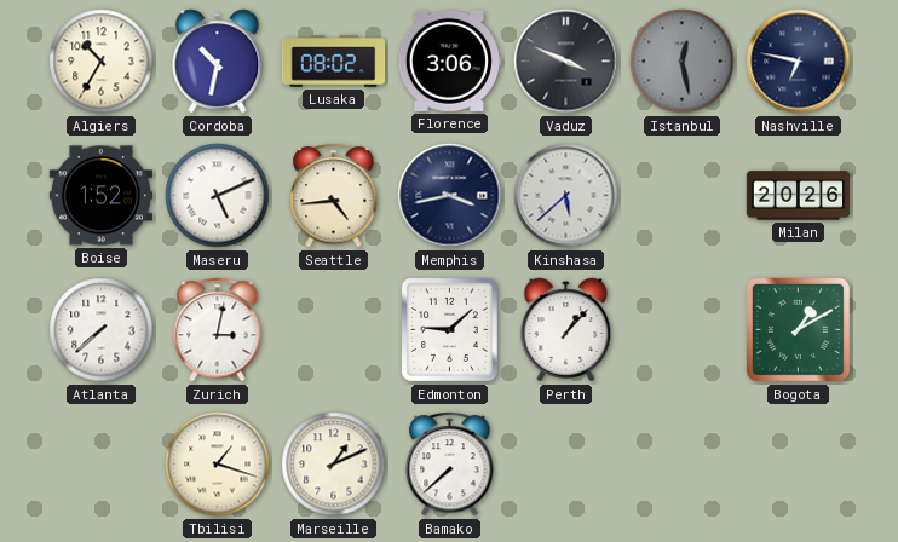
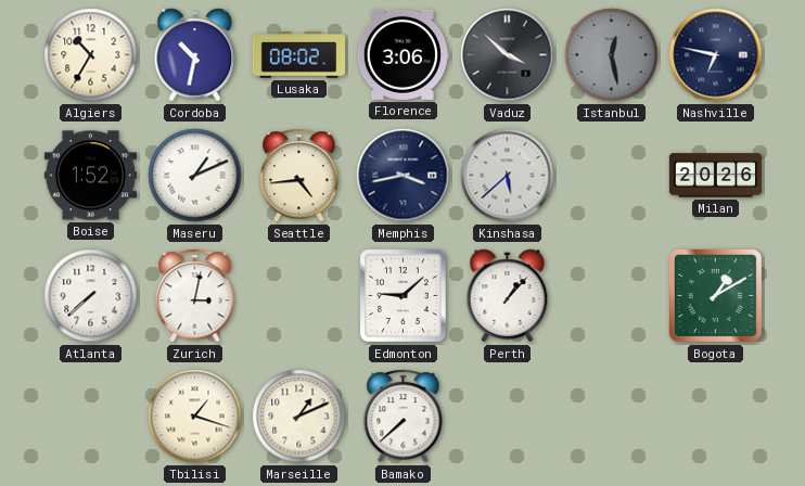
Vaduz: 3:49 -> 3:52
Maseru: 5:11 -> 1:11
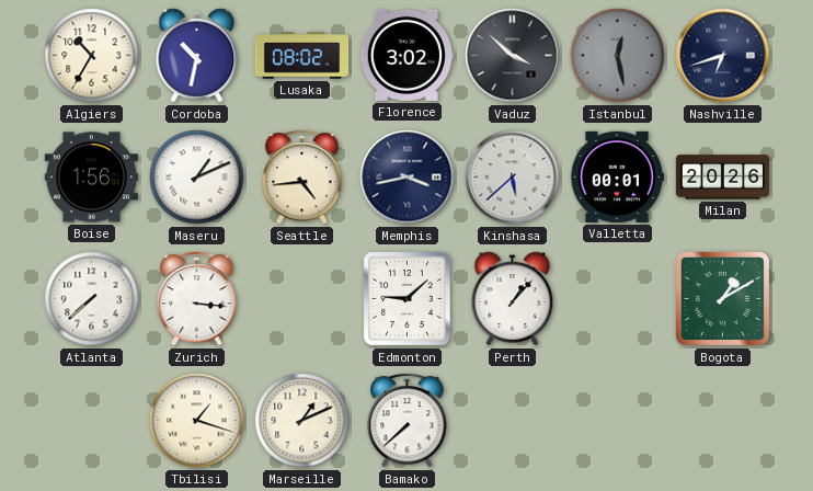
Florence: 3:06 -> 3:02
Nashville: 6:47 -> 6:42
Boise: 1:52 -> 1:56
Valletta: none -> 00:01
Zurich: 3:02 -> 3:16
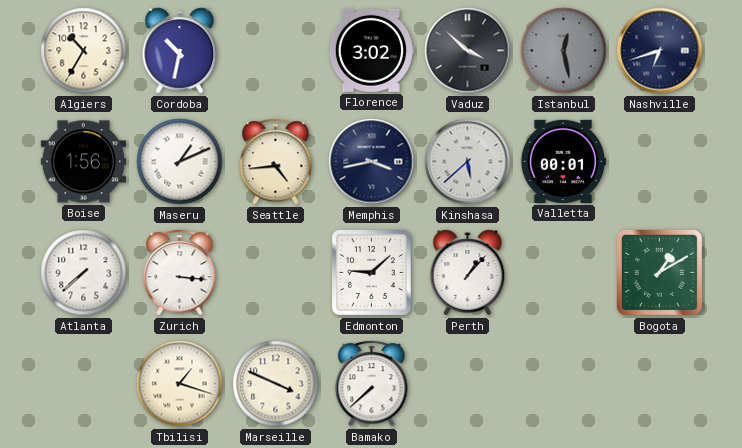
Lusaka: 08:02 -> none
Milan: 20:26 -> none
Marseille: 1:11 -> 3:49
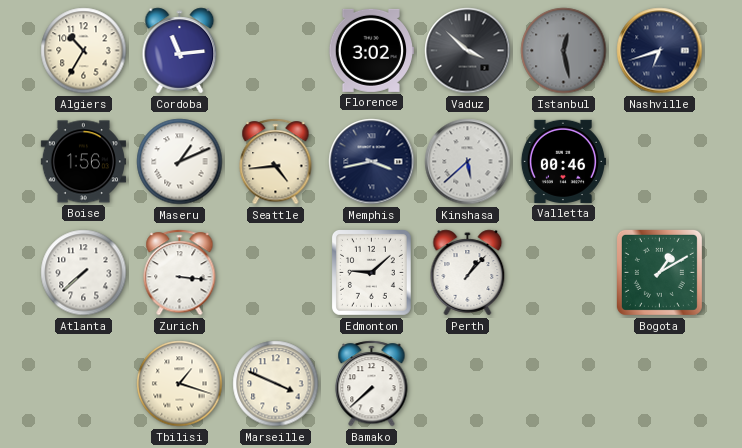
Cordoba: 10:32 -> 11:14
Valletta: 00:01 -> 00:46
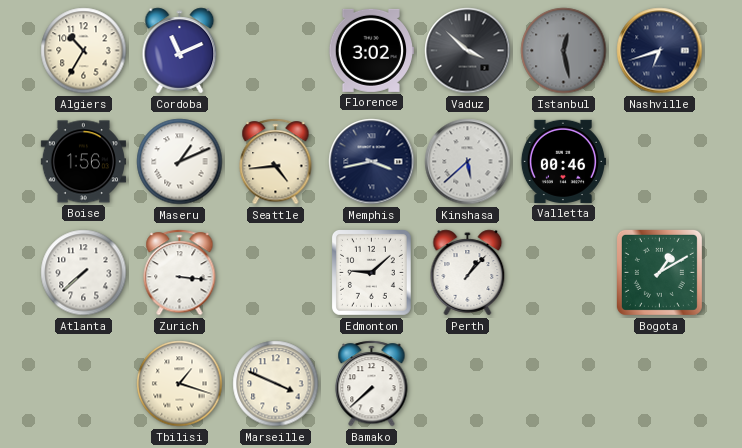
Cordoba: 11:14 -> 11:11
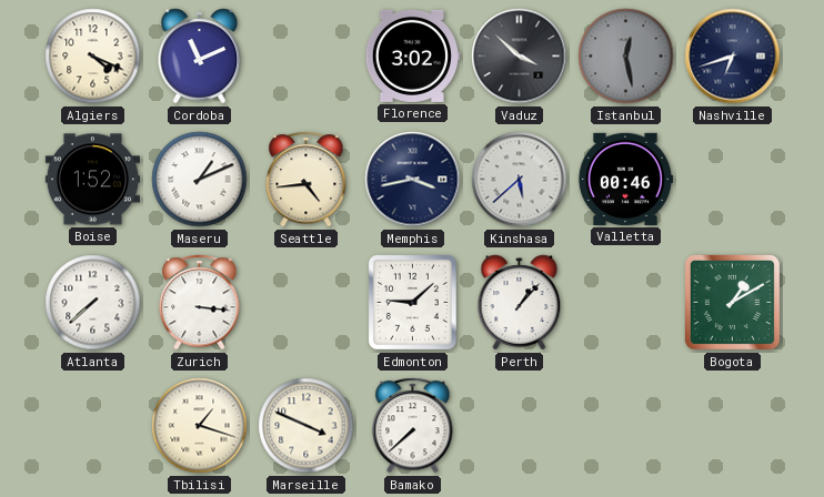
Algiers: 10:35 -> 4:19
Boise: 1:56 -> 1:52
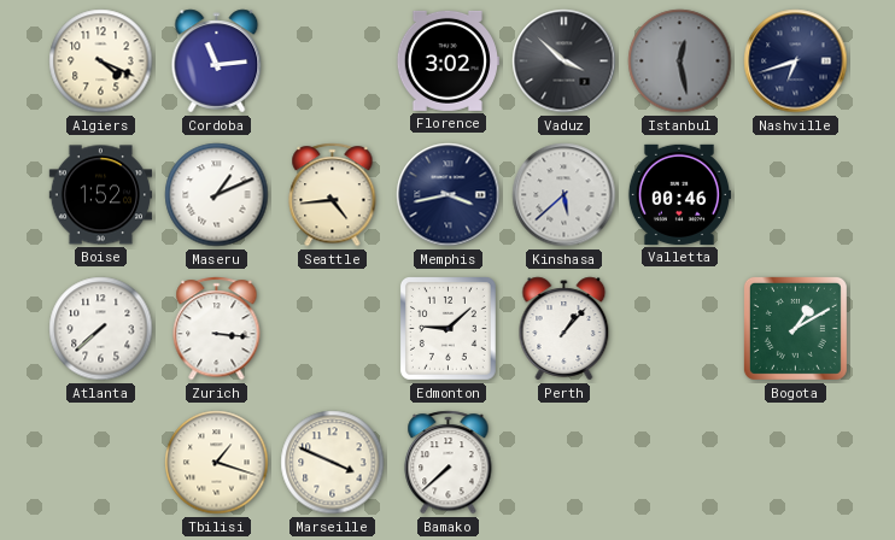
Cordoba: 11:11 -> 11:14
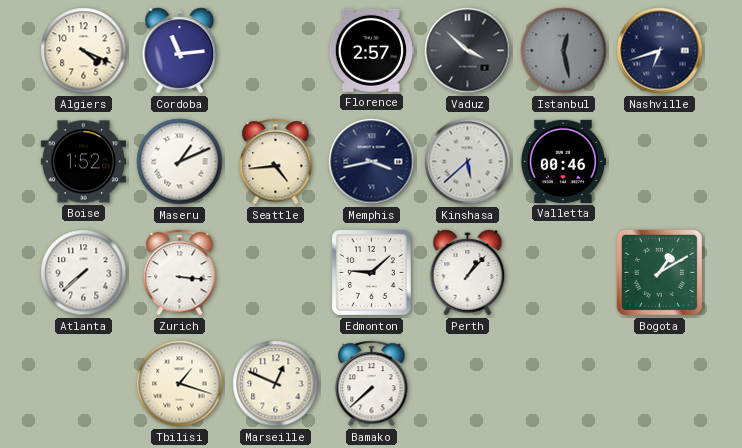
Florence: 3:02 -> 2:57
Marseille: 3:49 -> 12:49
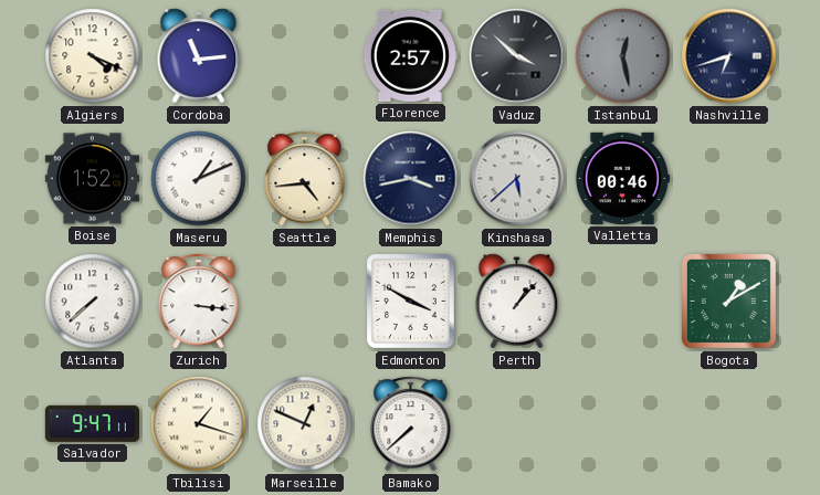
Edmonton: 9:08 -> 3:50
Salvador: none -> 9:47
